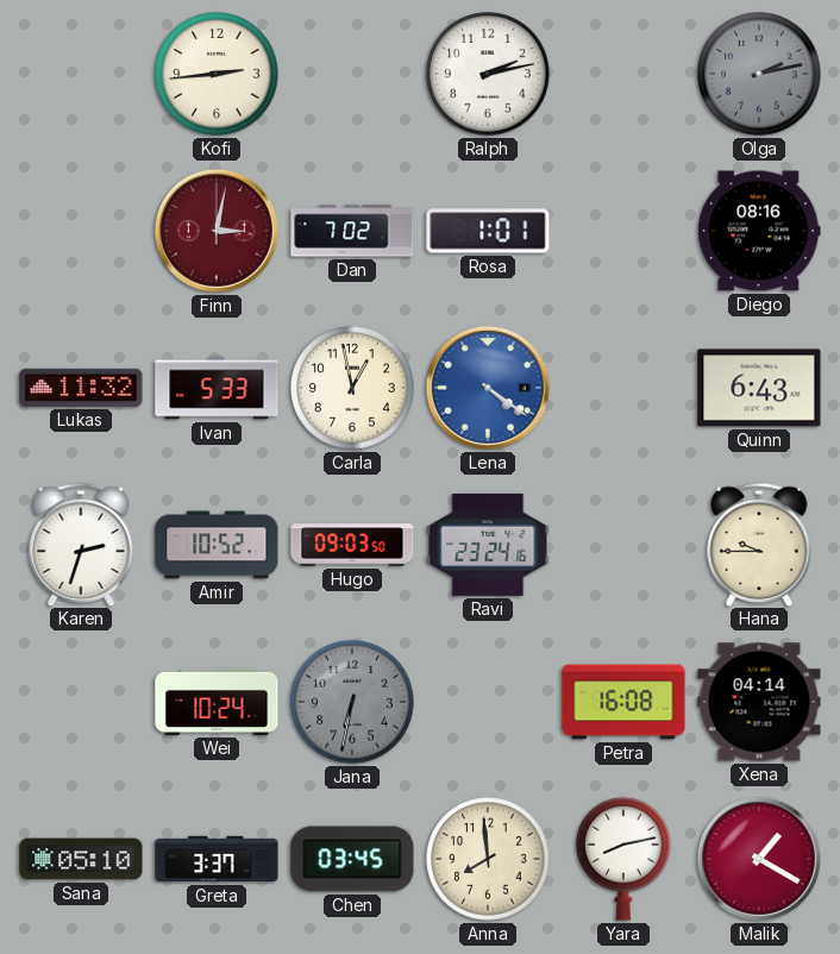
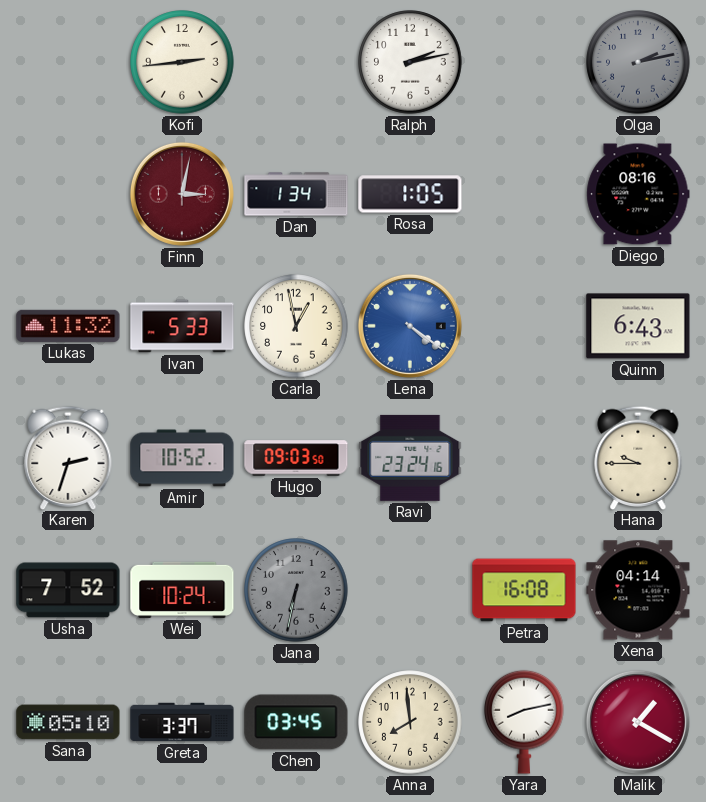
Dan: 7:02 -> 1:34
Rosa: 1:01 -> 1:05
Usha: none -> 7:52
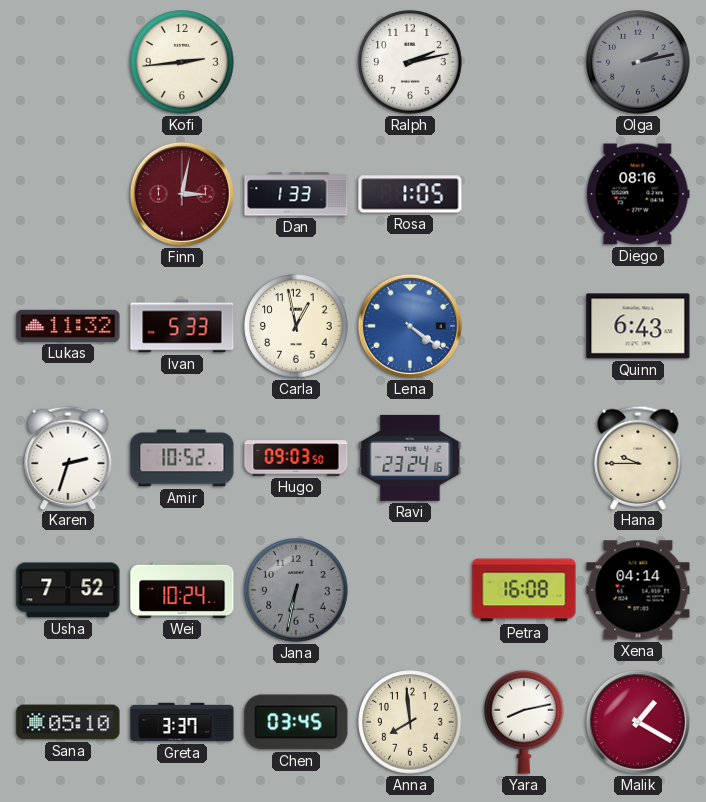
Dan: 1:34 -> 1:33
